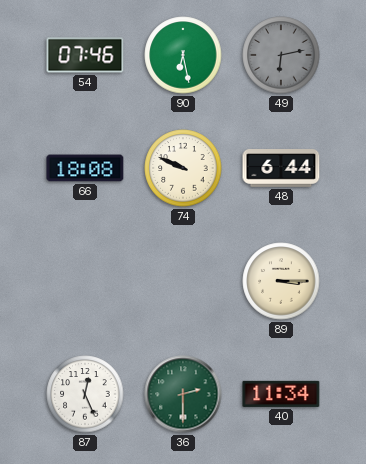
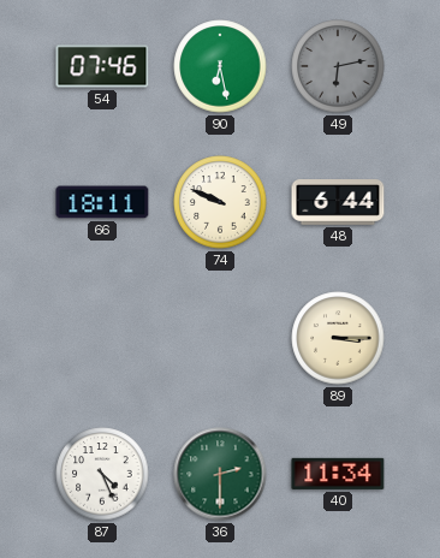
66: 18:08 -> 18:11
87: 12:26 -> 4:26
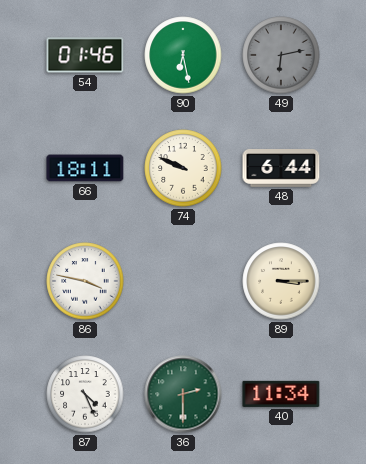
54: 07:46 -> 01:46
86: none -> 3:47
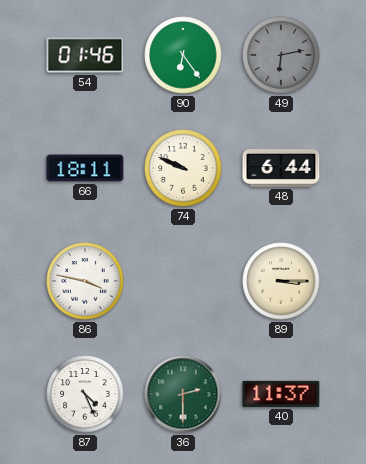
90: 6:28 -> 6:24
40: 11:34 -> 11:37
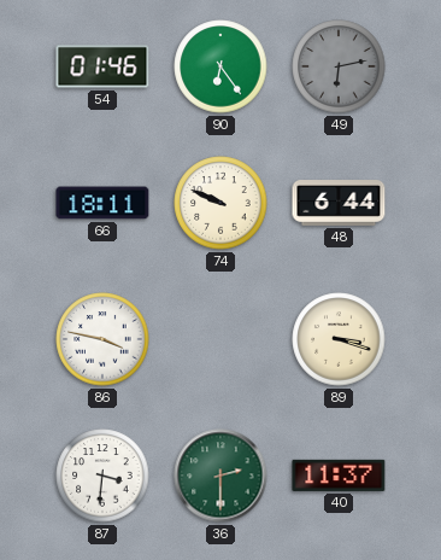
89: 3:15 -> 3:18
87: 4:26 -> 3:31
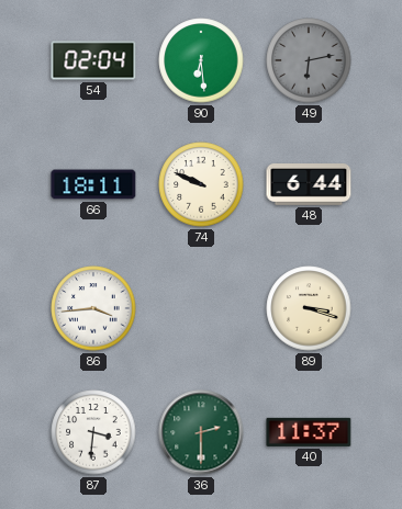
54: 01:46 -> 02:04
90: 6:24 -> 6:29
86: 3:47 -> 3:44
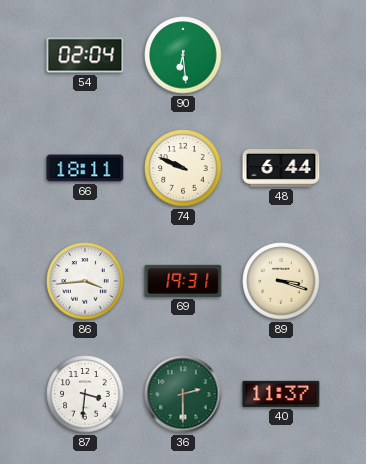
49: 6:13 -> none
69: none -> 19:31
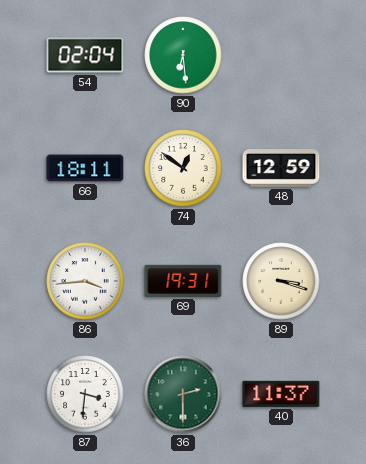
74: 9:49 -> 12:51
48: 6:44 -> 12:59
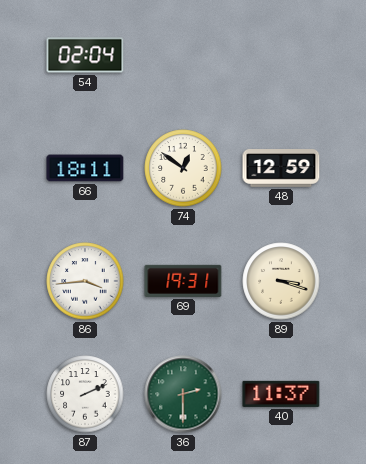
90: 6:29 -> none
87: 3:31 -> 2:11
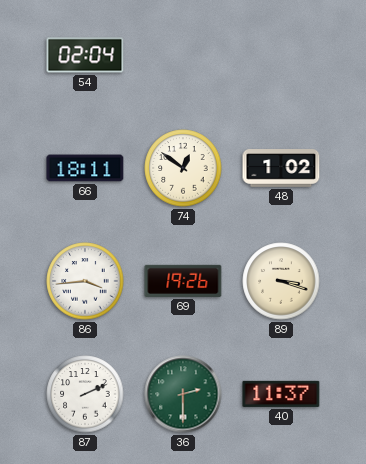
48: 12:59 -> 1:02
69: 19:31 -> 19:26
